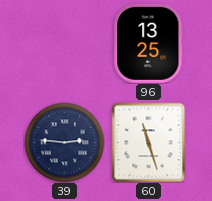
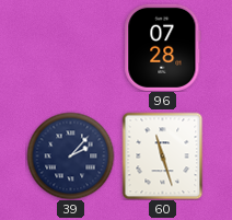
96: 13:25 -> 07:28
39: 2:46 -> 2:07
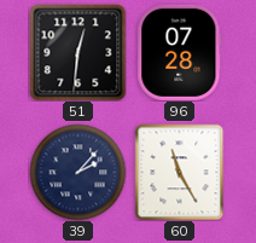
51: none -> 12:31
60: 11:27 -> 11:25
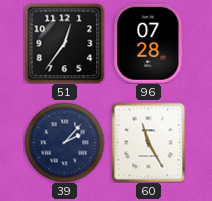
51: 12:31 -> 12:36
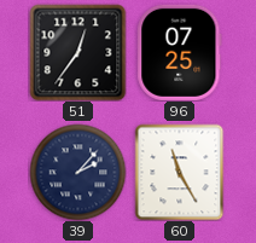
96: 07:28 -> 07:25
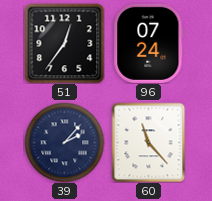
96: 07:25 -> 07:24
60: 11:25 -> 11:23
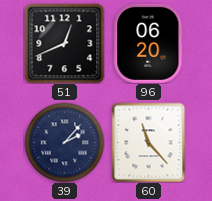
51: 12:36 -> 12:41
96: 07:24 -> 06:20
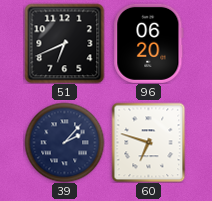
51: 12:41 -> 6:41
60: 11:23 -> 6:48
